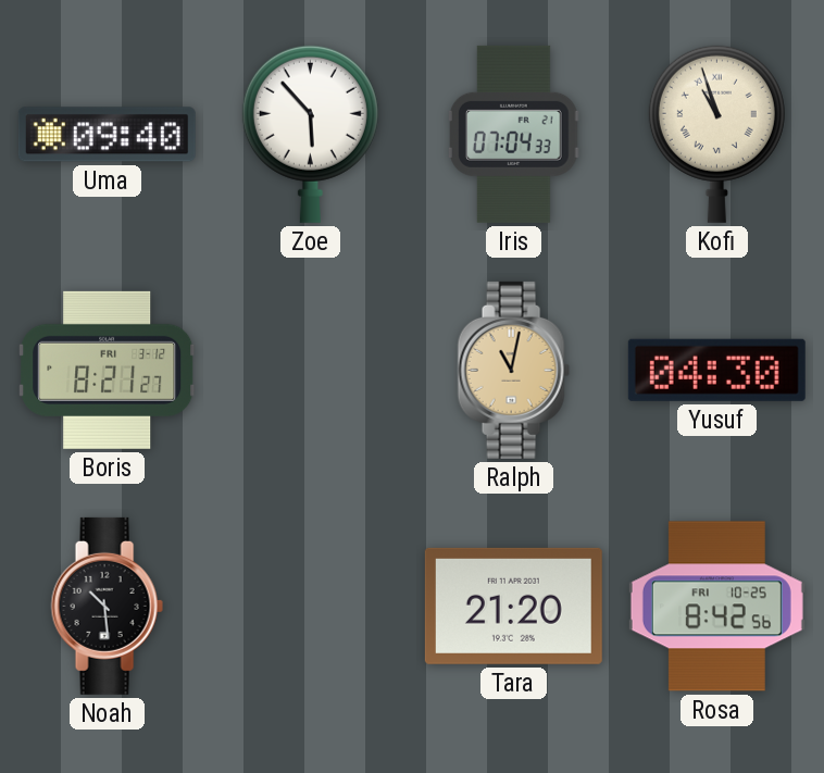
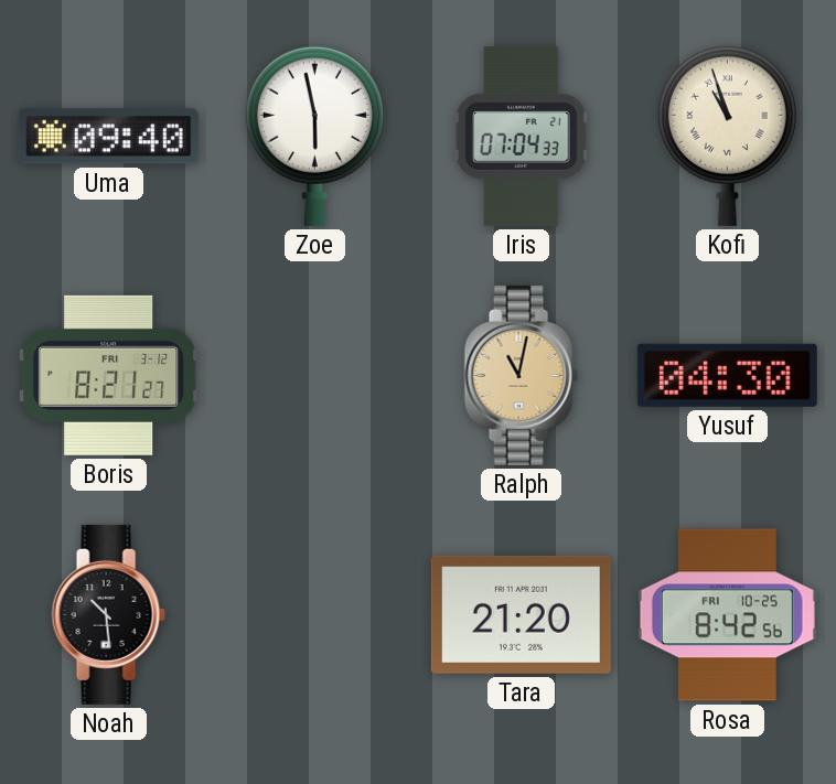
Zoe: 5:53 -> 5:58
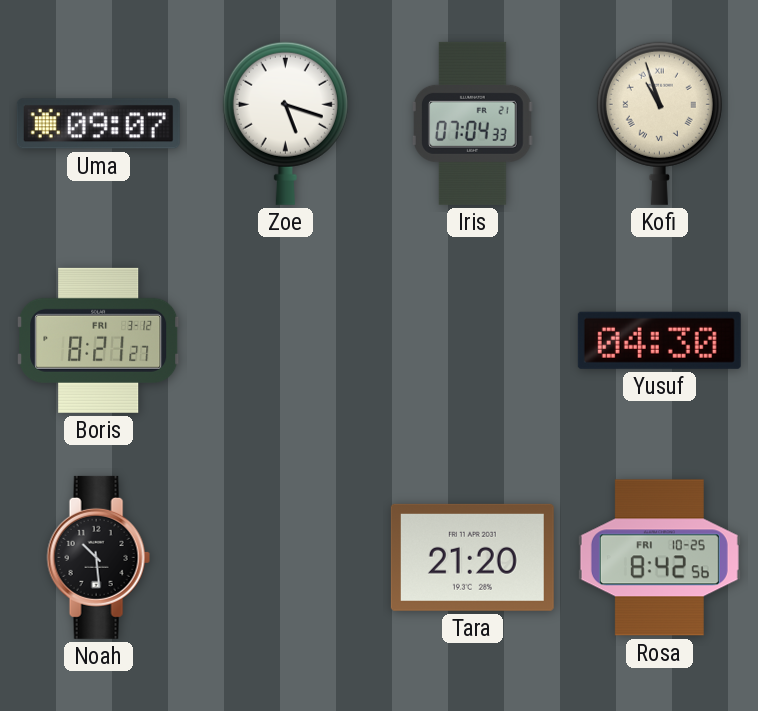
Uma: 09:40 -> 09:07
Zoe: 5:58 -> 5:18
Ralph: 11:02 -> none
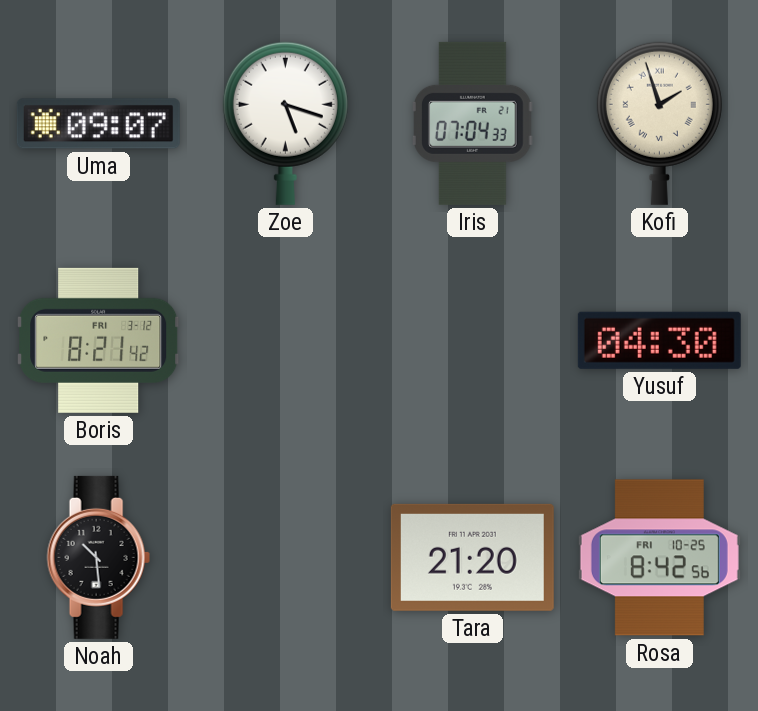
Kofi: 10:57 -> 1:57
Boris: 8:21:27 -> 8:21:42
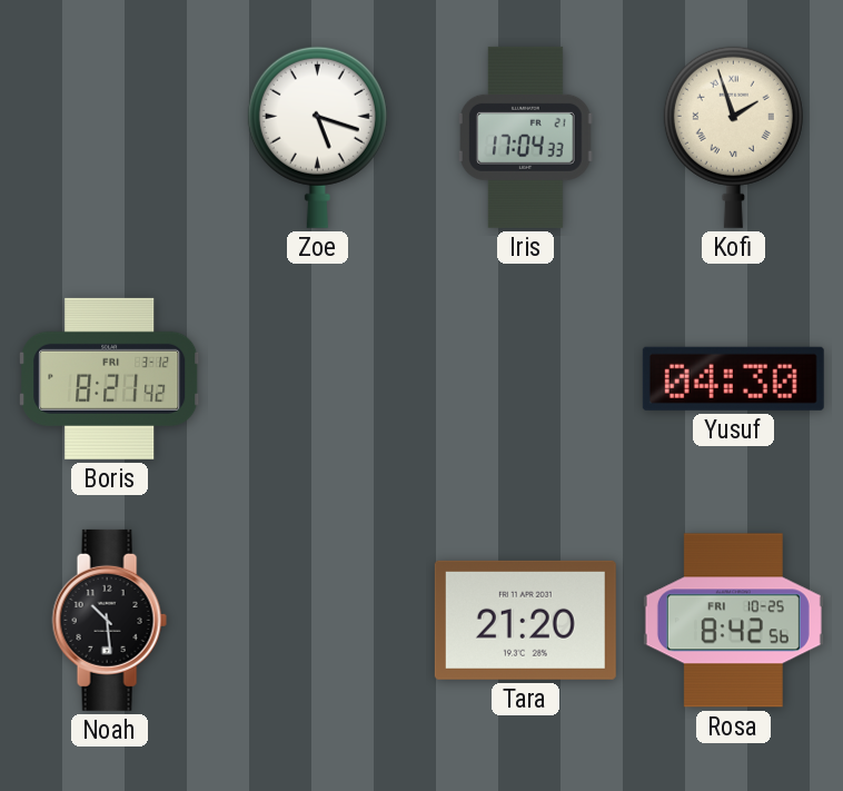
Uma: 09:07 -> none
Iris: 07:04 -> 17:04
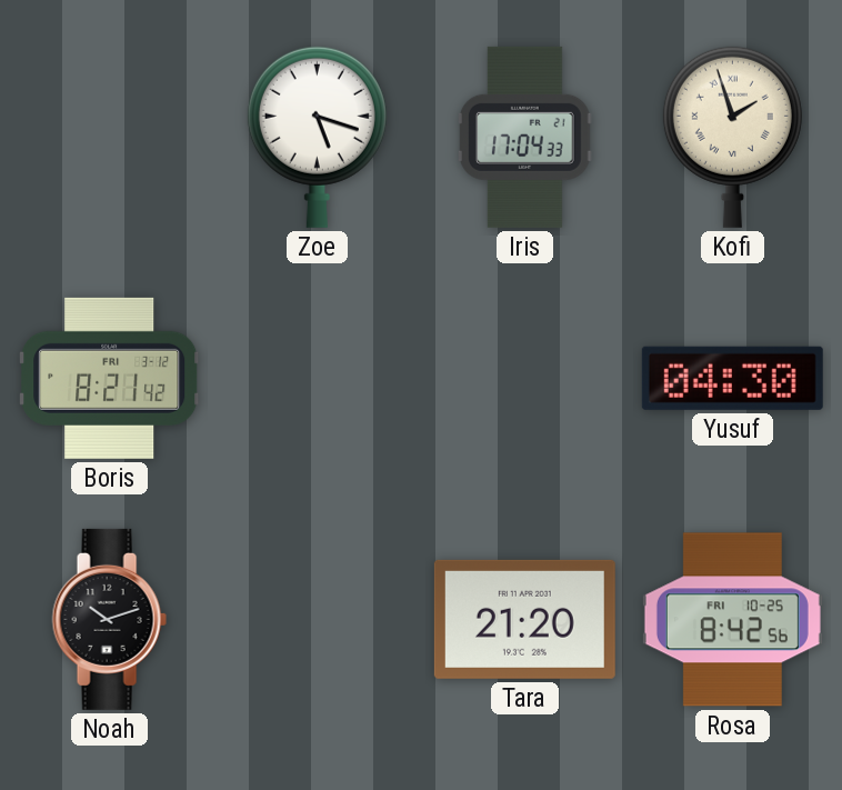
Noah: 10:29 -> 10:12
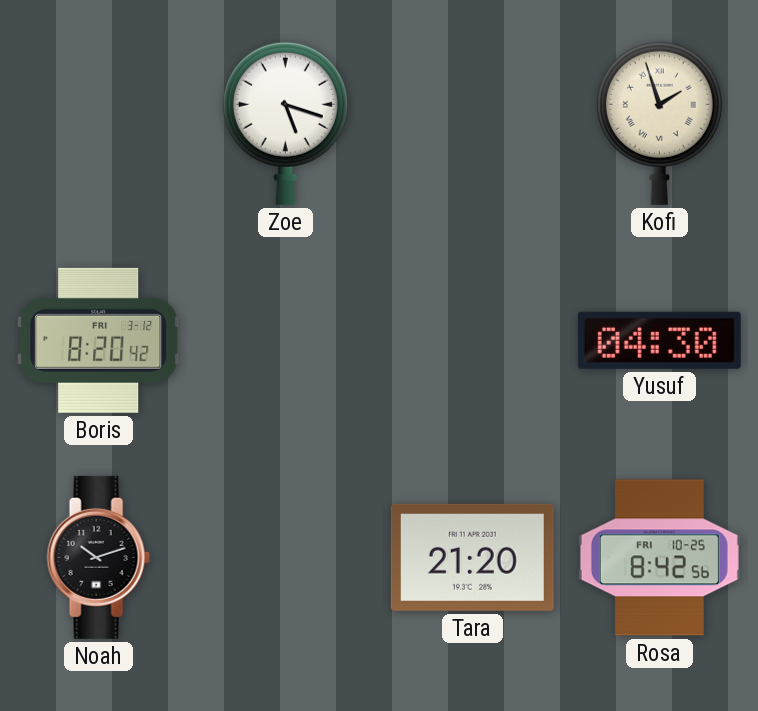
Iris: 17:04 -> none
Boris: 8:21 -> 8:20
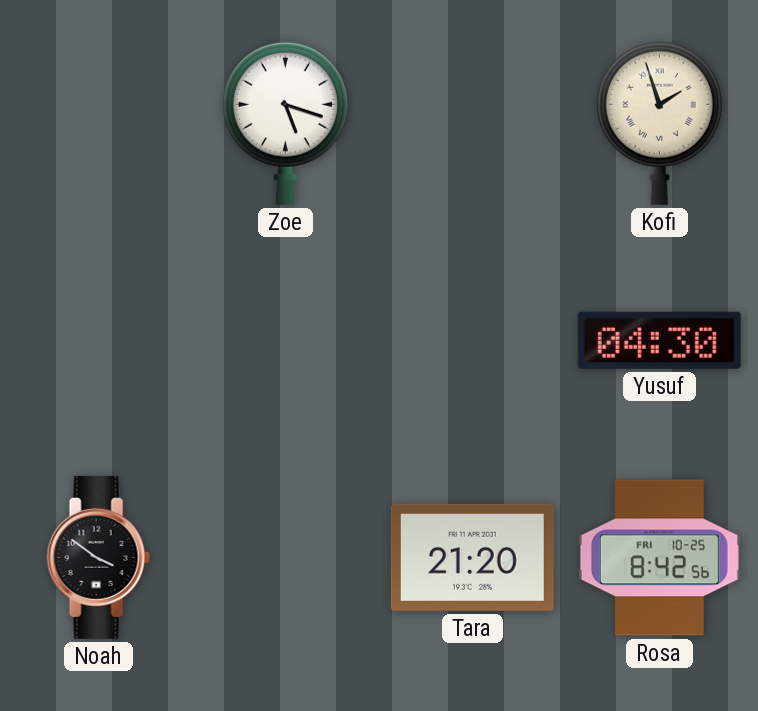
Boris: 8:20 -> none
Noah: 10:12 -> 3:51
